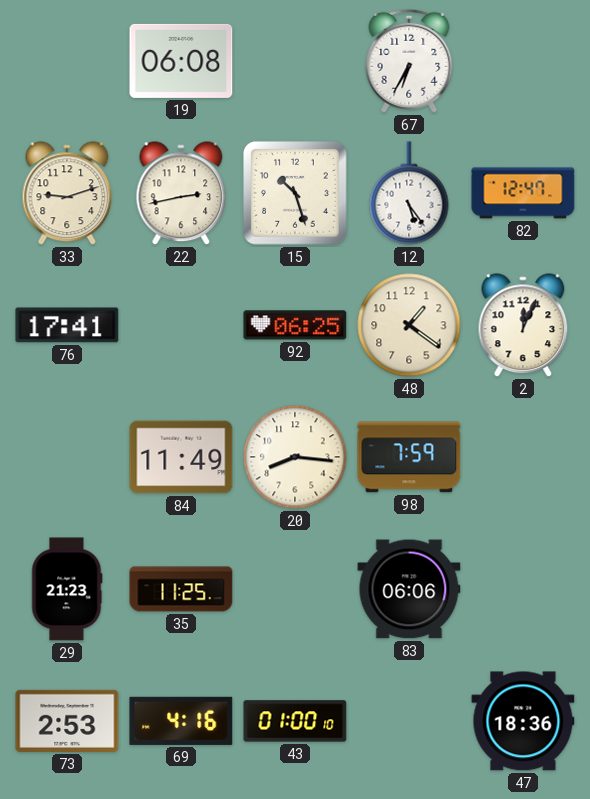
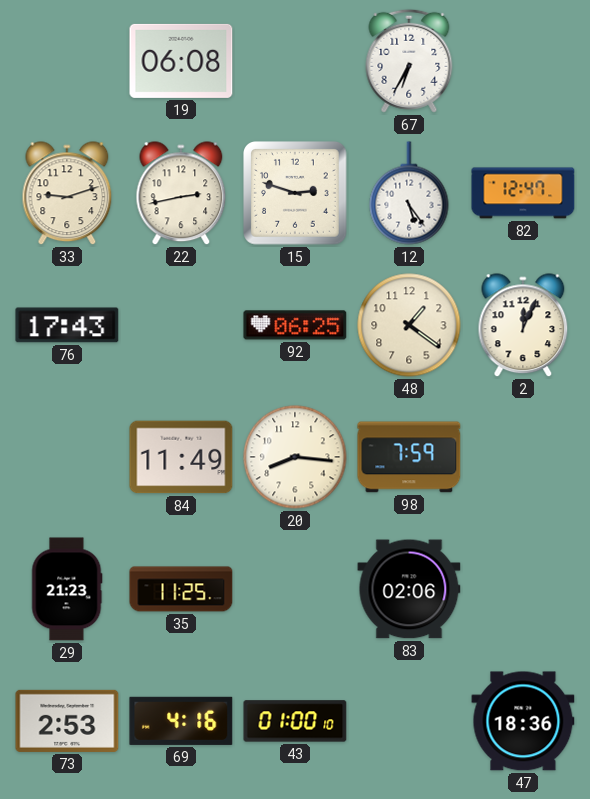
15: 10:27 -> 2:48
76: 17:41 -> 17:43
83: 06:06 -> 02:06
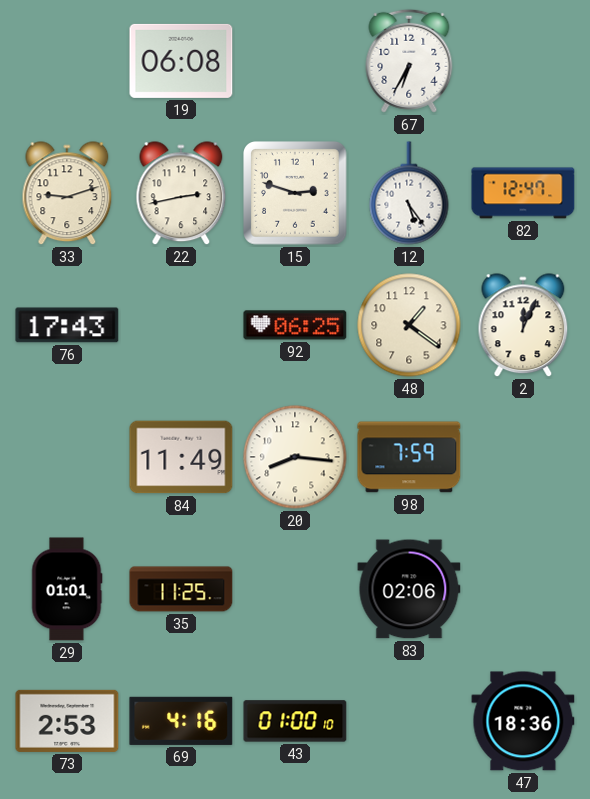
29: 21:23 -> 01:01
